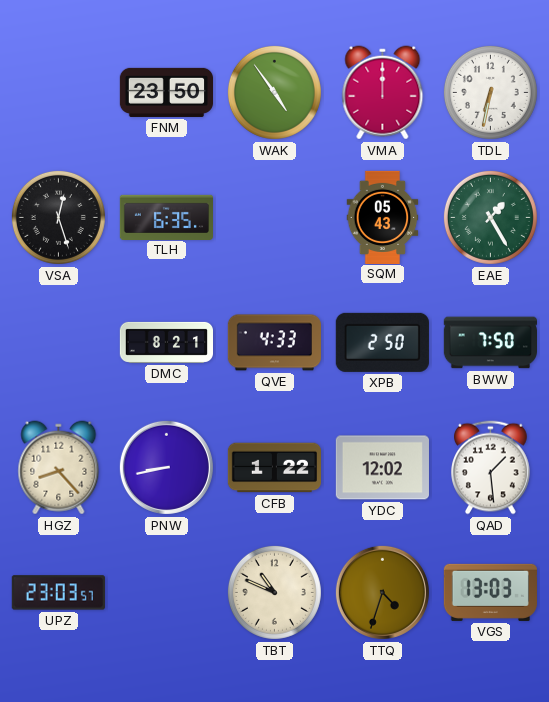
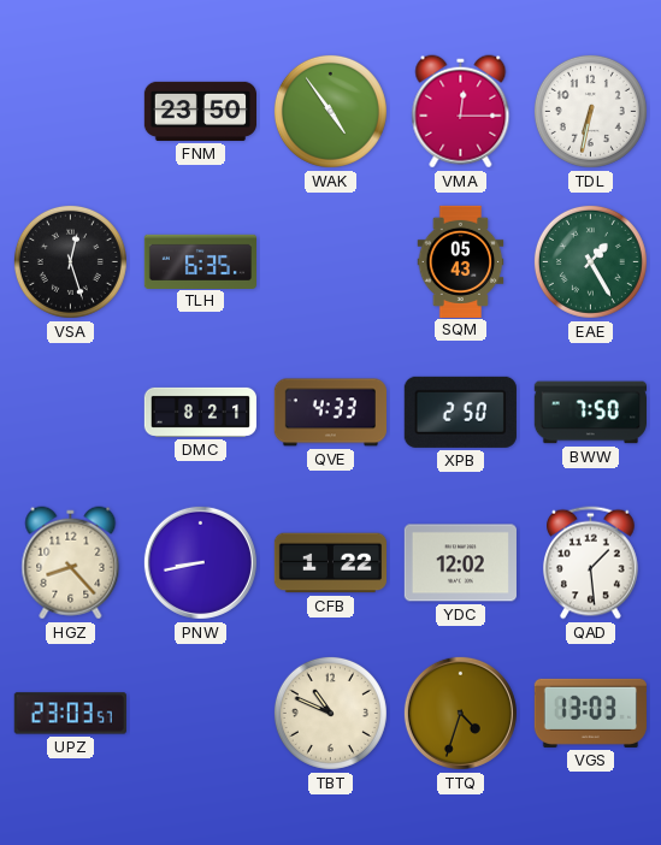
VMA: 12:00 -> 12:15
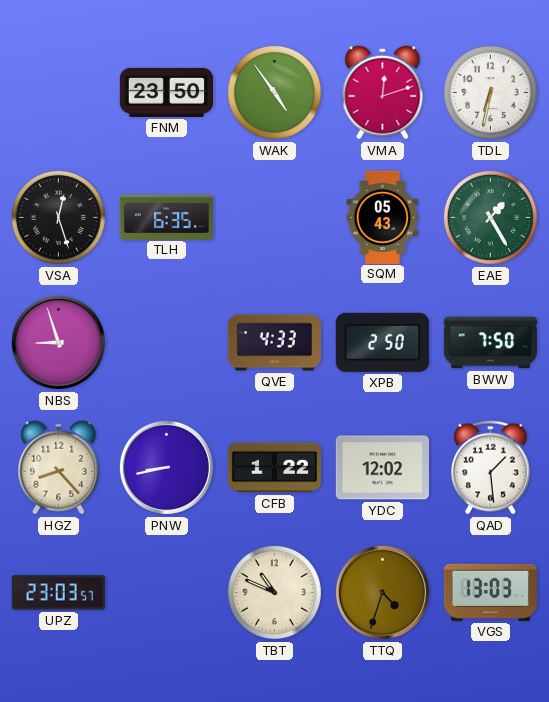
VMA: 12:15 -> 12:12
NBS: none -> 8:57
DMC: 8:21 -> none
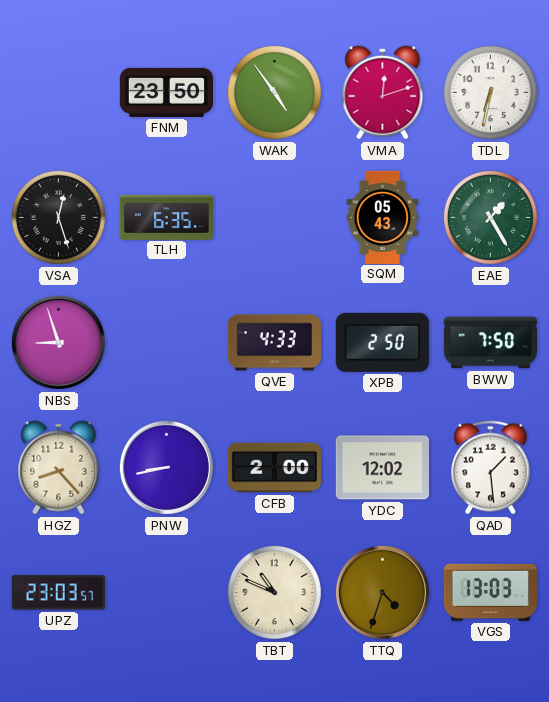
CFB: 1:22 -> 2:00
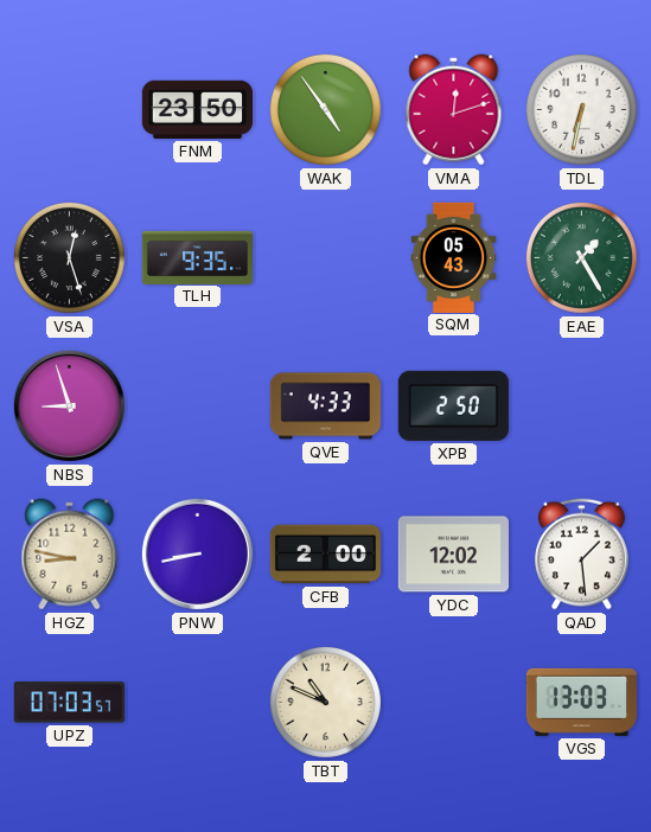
TLH: 6:35 -> 9:35
BWW: 7:50 -> none
HGZ: 8:23 -> 8:47
UPZ: 23:03 -> 07:03
TTQ: 4:33 -> none
